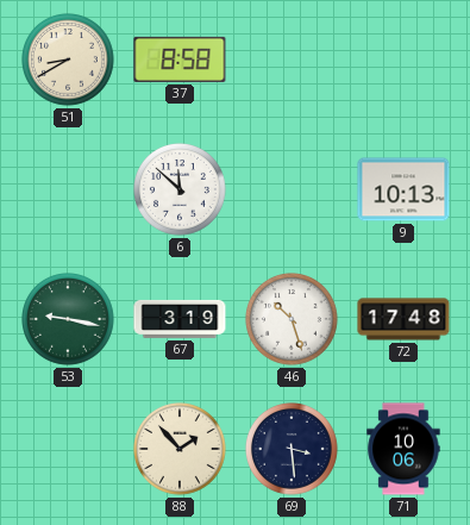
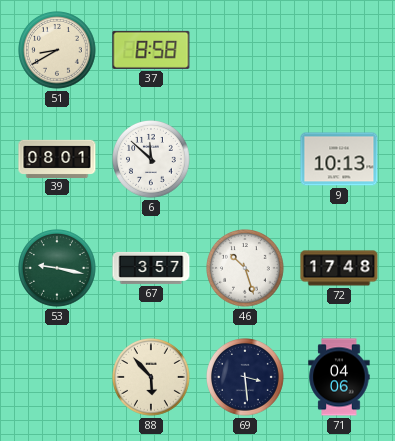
39: none -> 08:01
67: 3:19 -> 3:57
88: 1:53 -> 5:53
71: 10:06 -> 04:06
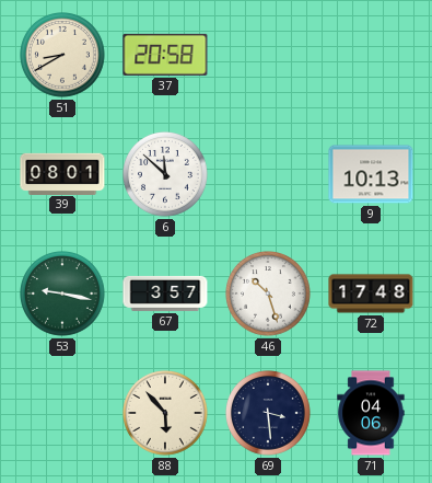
37: 8:58 -> 20:58
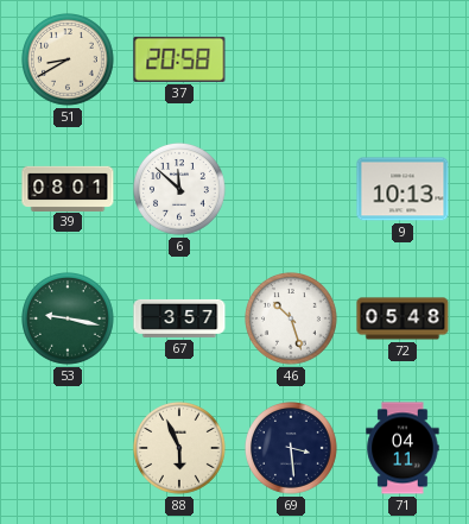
72: 17:48 -> 05:48
88: 5:53 -> 5:56
71: 04:06 -> 04:11
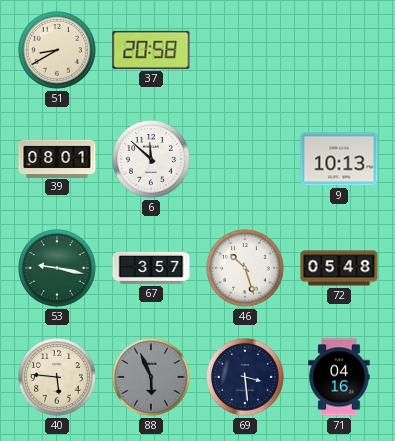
40: none -> 5:46
88 dial: cream -> grey
71: 04:11 -> 04:16
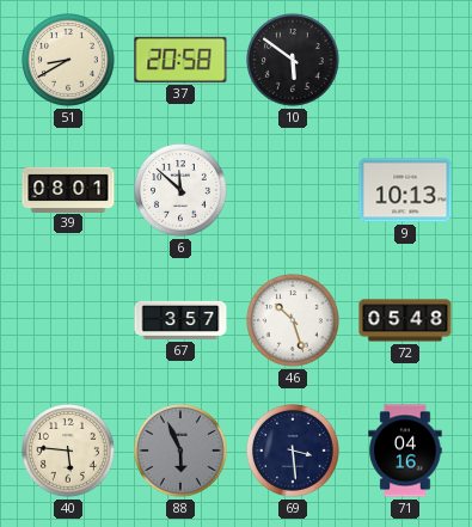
10: none -> 5:51
53: 9:17 -> none
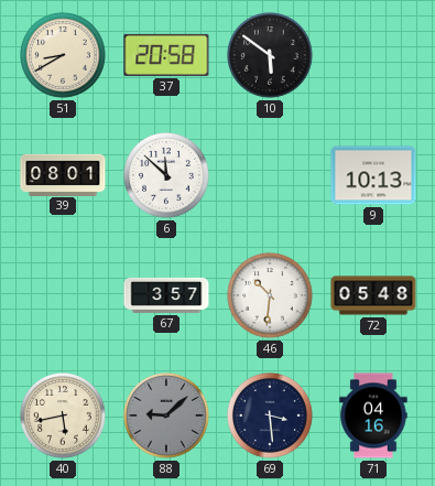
46: 10:27 -> 10:31
40: 5:46 -> 5:43
88: 5:56 -> 9:08
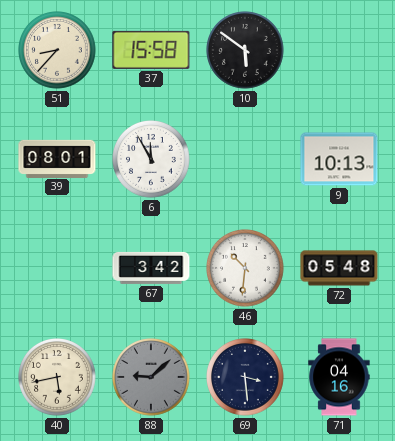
51: 8:40 -> 8:37
37: 20:58 -> 15:58
6: 11:52 -> 11:55
67: 3:57 -> 3:42
